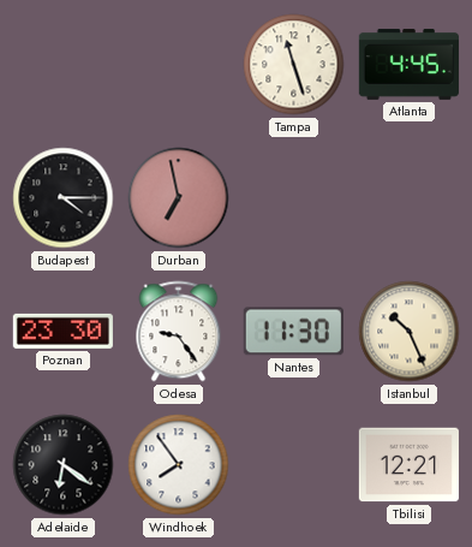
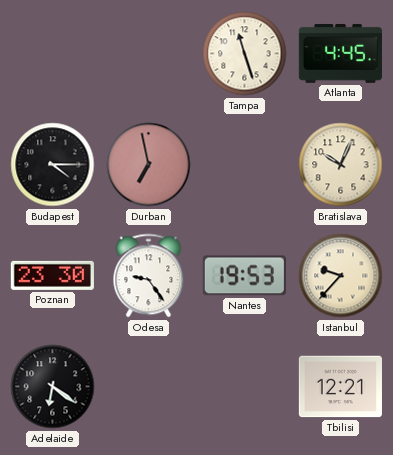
Bratislava: none -> 10:04
Nantes: 11:30 -> 19:53
Istanbul: 10:26 -> 9:37
Windhoek: 7:54 -> none
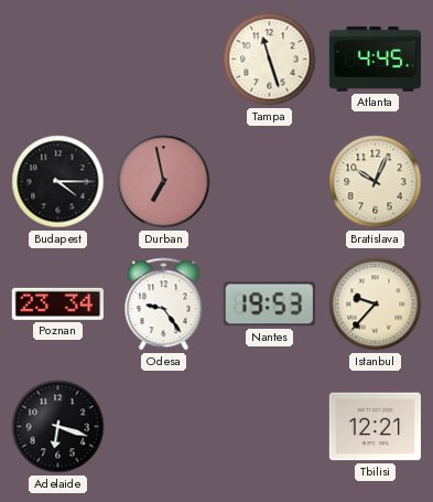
Poznan: 23:30 -> 23:34
Adelaide: 6:21 -> 6:18
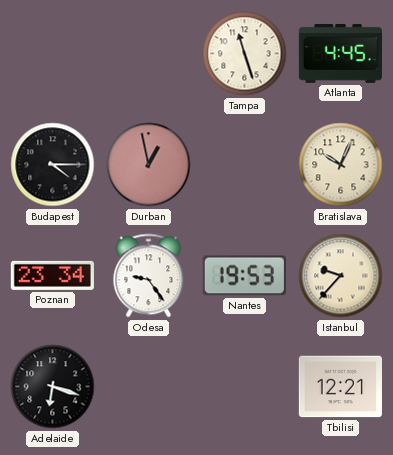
Durban: 6:58 -> 12:58
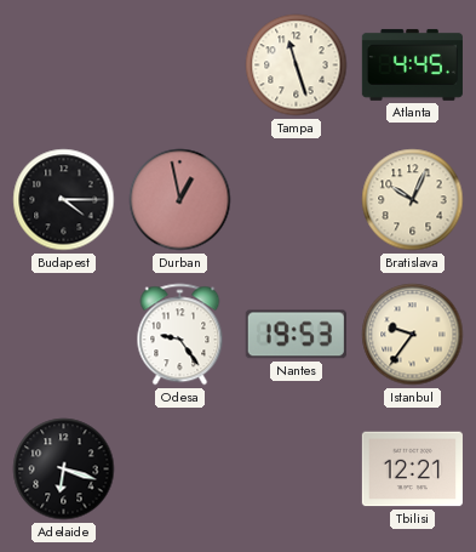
Poznan: 23:34 -> none
Istanbul: 9:37 -> 9:36
